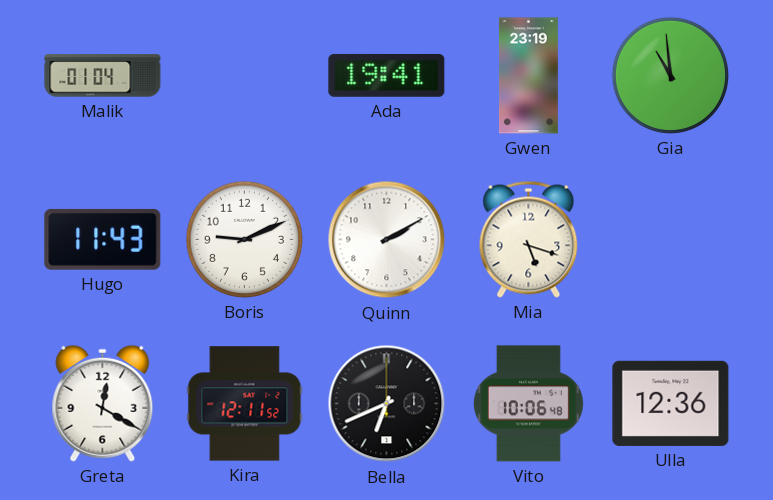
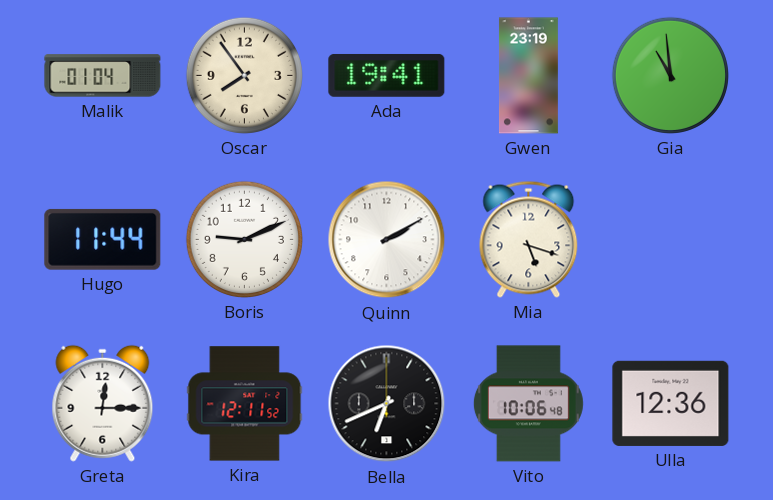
Oscar: none -> 7:54
Hugo: 11:43 -> 11:44
Greta: 12:20 -> 12:15
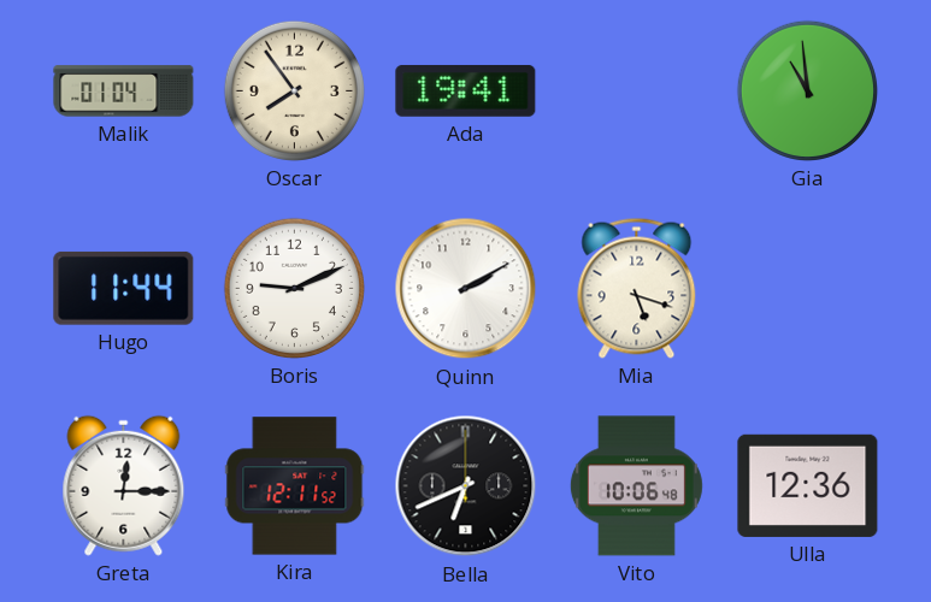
Gwen: 23:19 -> none
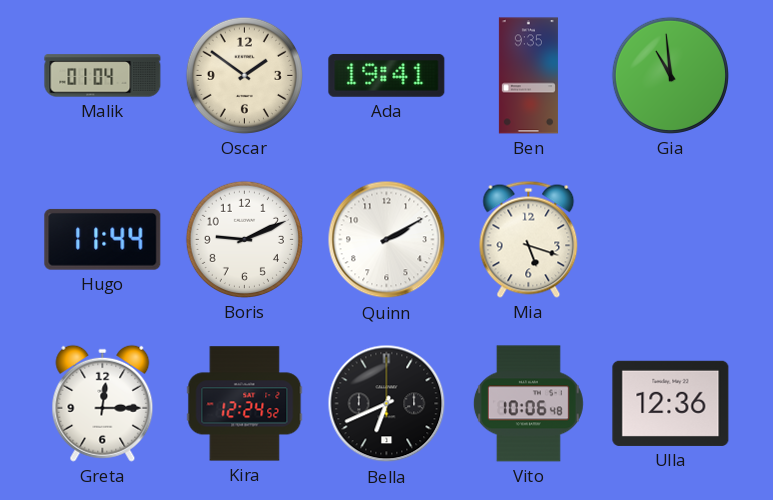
Oscar: 7:54 -> 1:51
Ben: none -> 9:35
Kira: 12:11 -> 12:24
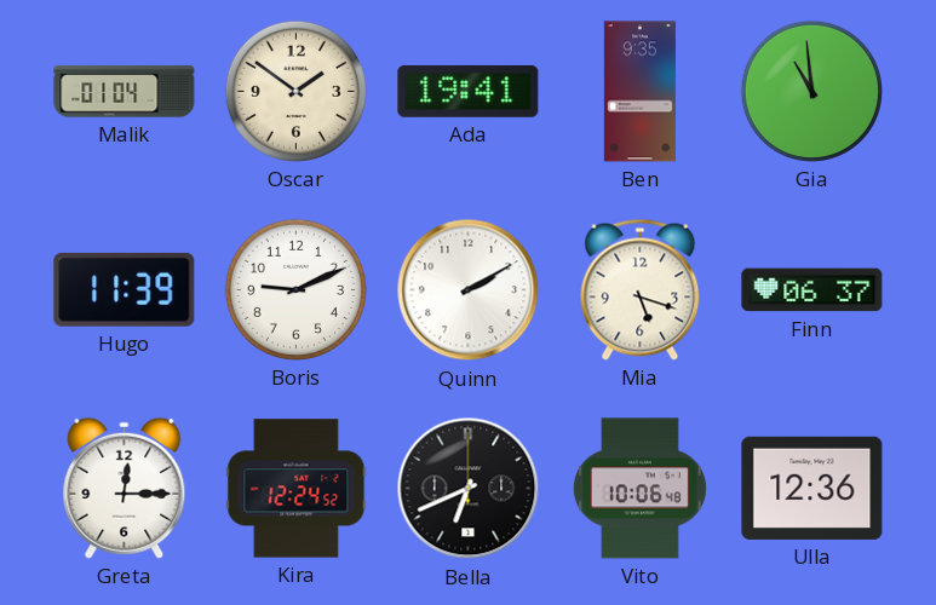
Hugo: 11:44 -> 11:39
Finn: none -> 06:37
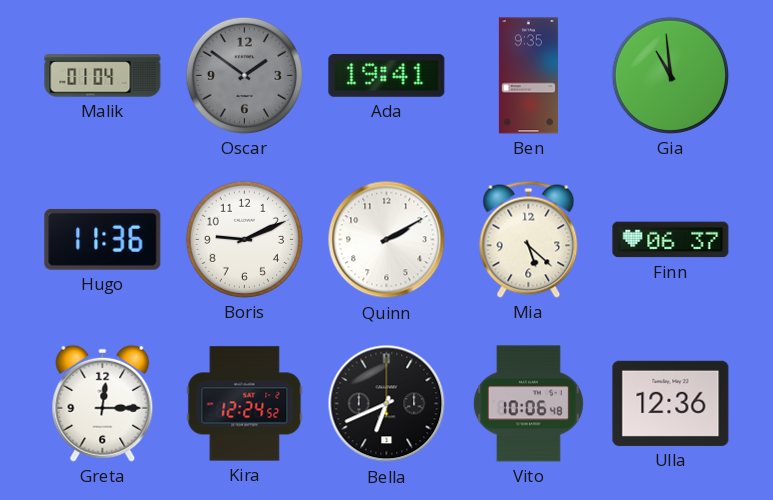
Oscar dial: cream -> grey
Hugo: 11:39 -> 11:36
Mia: 5:18 -> 5:22
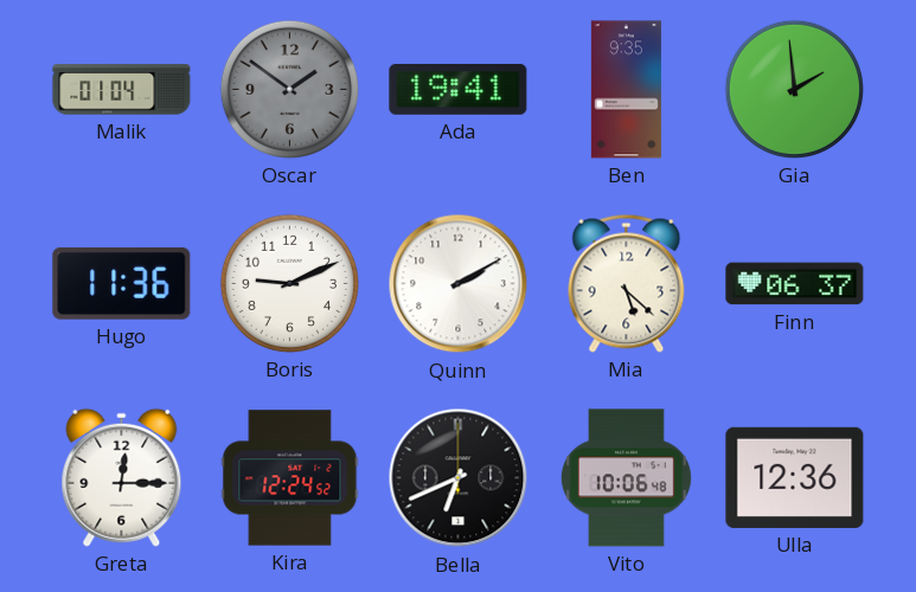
Gia: 10:59 -> 1:59
